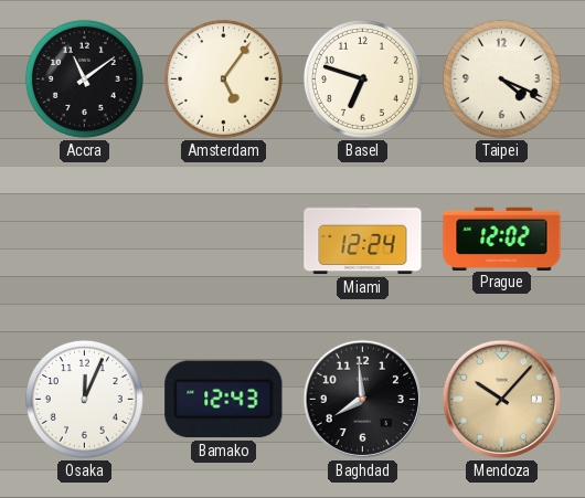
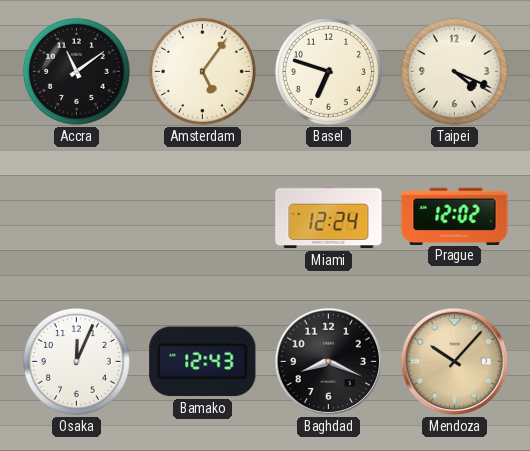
Baghdad: 7:59 -> 8:19
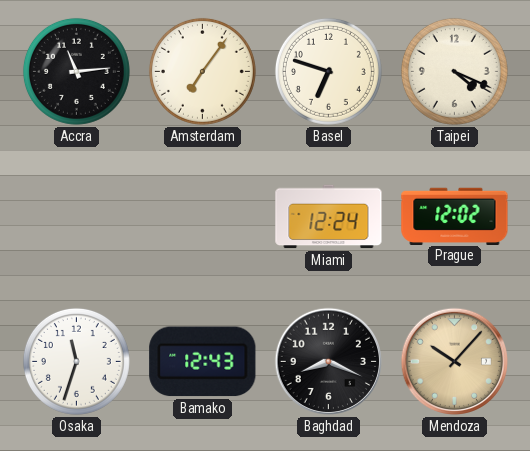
Accra: 11:09 -> 11:14
Amsterdam: 5:06 -> 7:06
Osaka: 12:04 -> 11:33
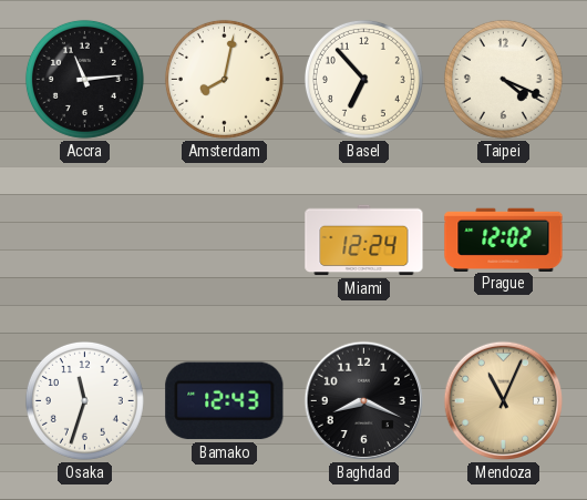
Amsterdam: 7:06 -> 8:02
Basel: 6:48 -> 6:53
Mendoza: 10:07 -> 11:04
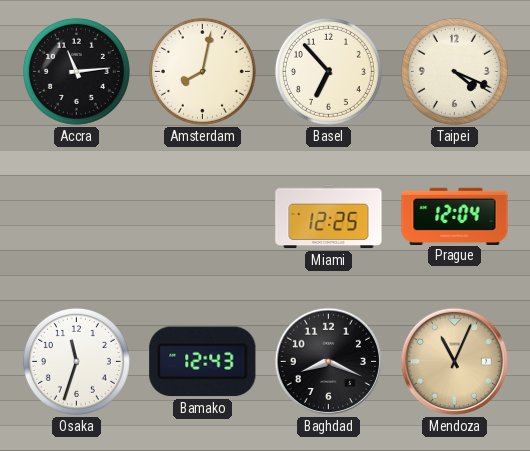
Miami: 12:24 -> 12:25
Prague: 12:02 -> 12:04
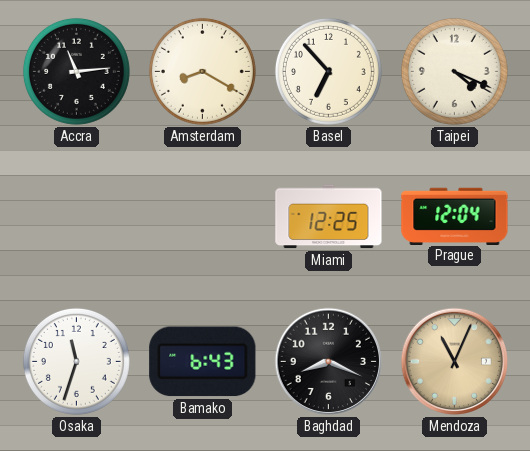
Amsterdam: 8:02 -> 8:20
Bamako: 12:43 -> 6:43
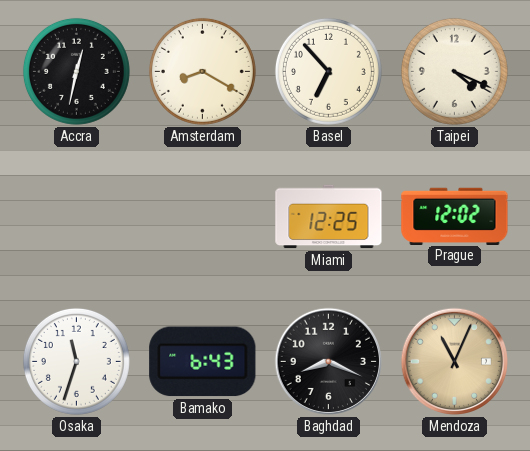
Accra: 11:14 -> 12:32
Prague: 12:04 -> 12:02
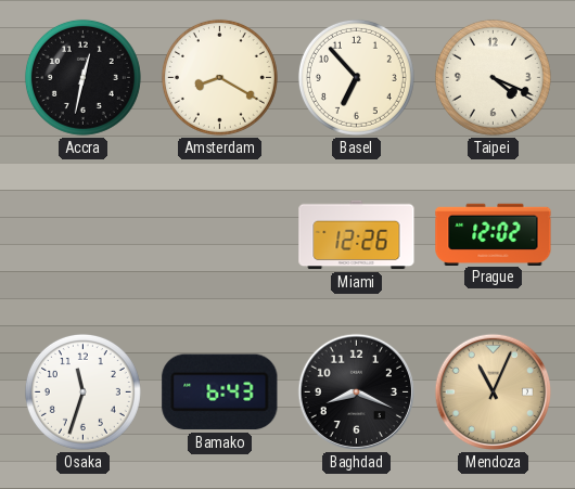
Miami: 12:25 -> 12:26
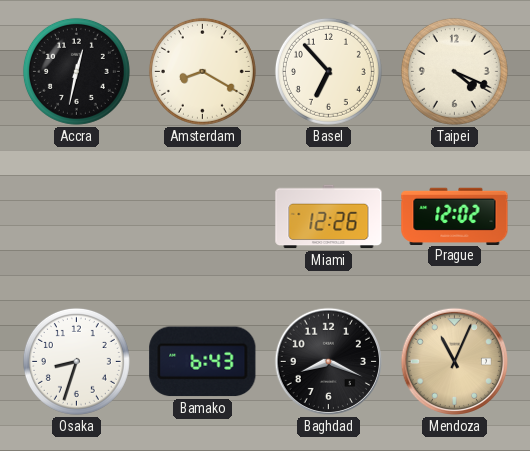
Osaka: 11:33 -> 8:33
